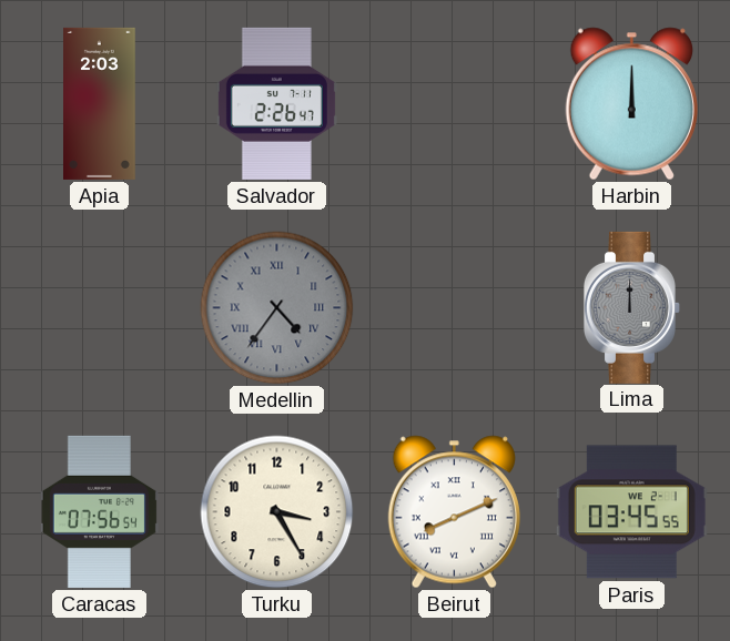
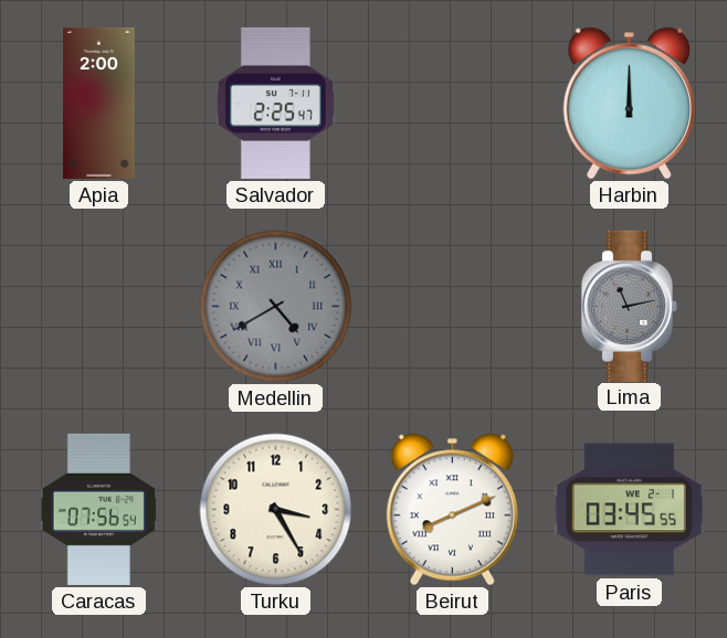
Apia: 2:03 -> 2:00
Salvador: 2:26 -> 2:25
Medellin: 4:36 -> 4:40
Lima: 12:00 -> 11:13
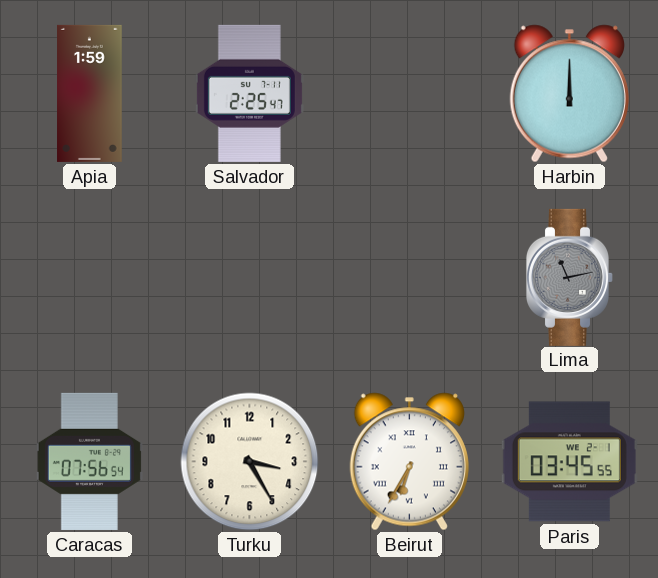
Apia: 2:00 -> 1:59
Medellin: 4:40 -> none
Beirut: 8:11 -> 6:35
